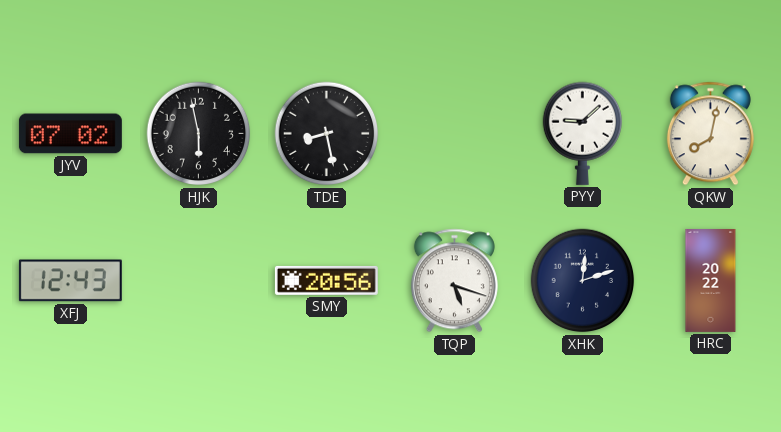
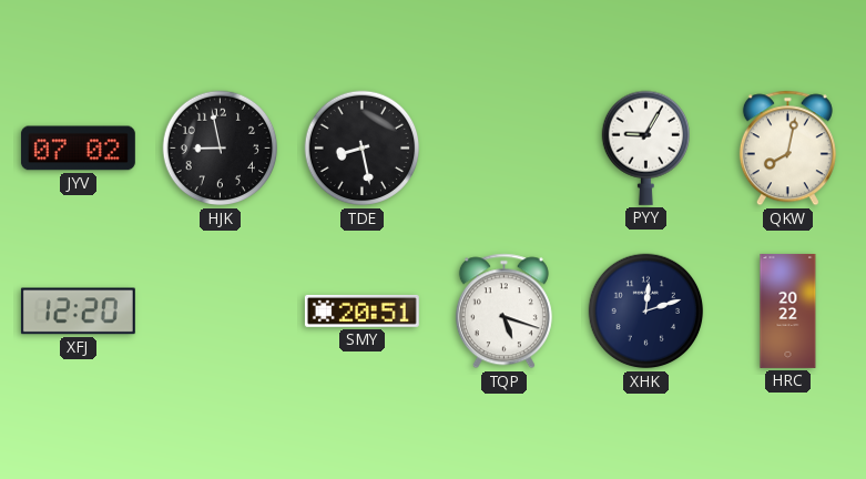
HJK: 5:58 -> 8:58
PYY: 9:08 -> 9:05
XFJ: 12:43 -> 12:20
SMY: 20:56 -> 20:51
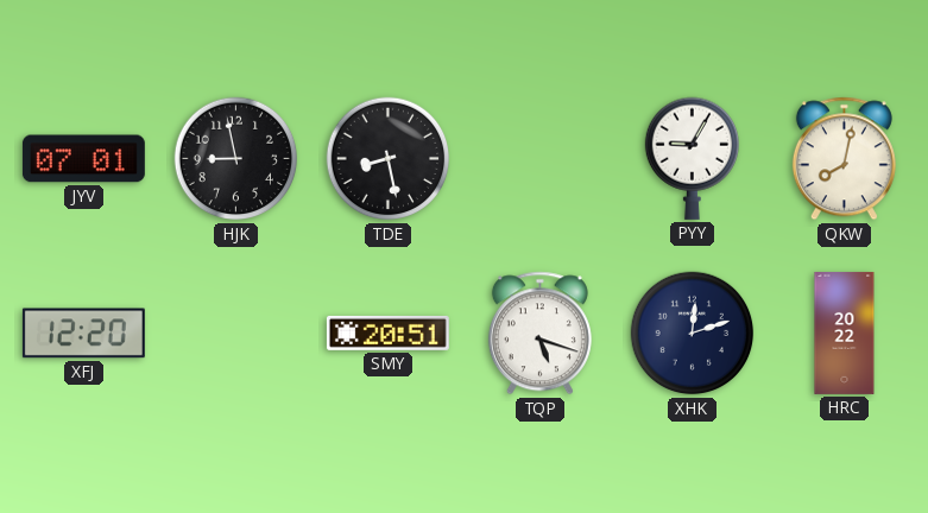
JYV: 07:02 -> 07:01
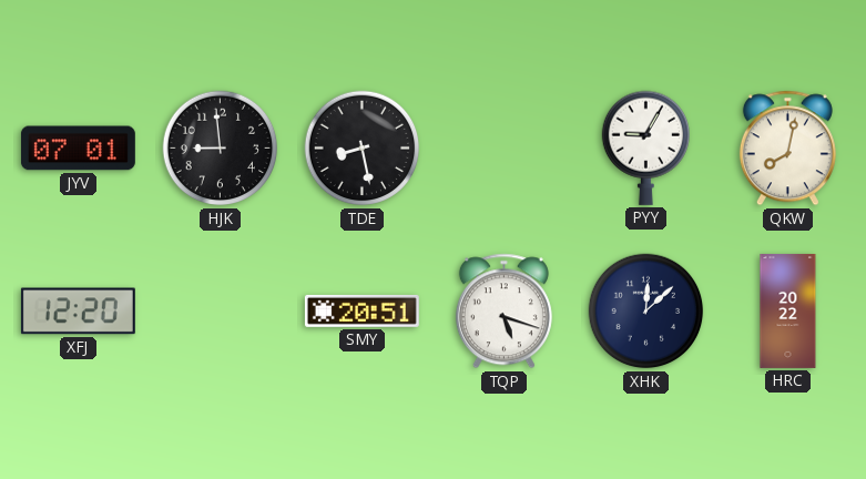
HJK: 8:58 -> 8:59
XHK: 12:12 -> 12:08
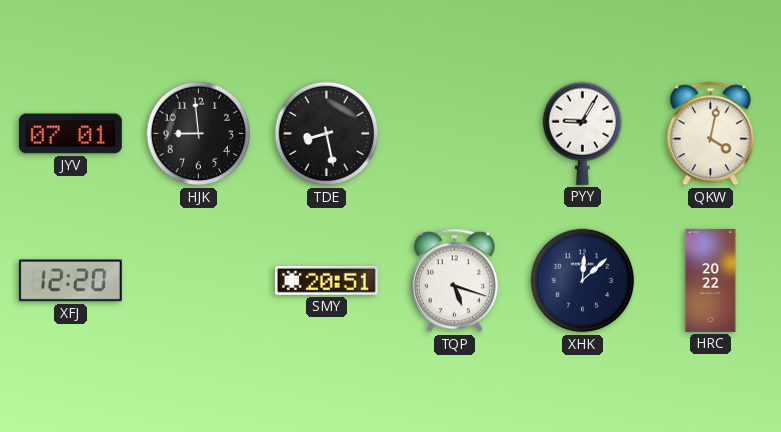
QKW: 8:02 -> 4:02
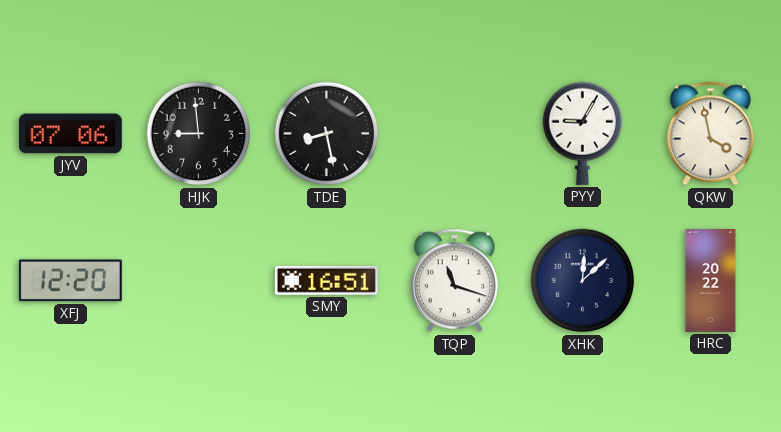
JYV: 07:01 -> 07:06
QKW: 4:02 -> 3:58
SMY: 20:51 -> 16:51
TQP: 5:18 -> 11:18
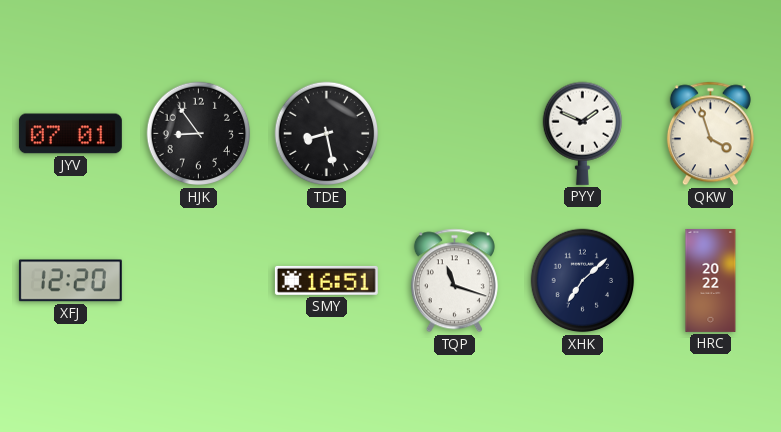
JYV: 07:06 -> 07:01
HJK: 8:59 -> 8:54
PYY: 9:05 -> 1:49
QKW: 3:58 -> 3:57
XHK: 12:08 -> 7:08
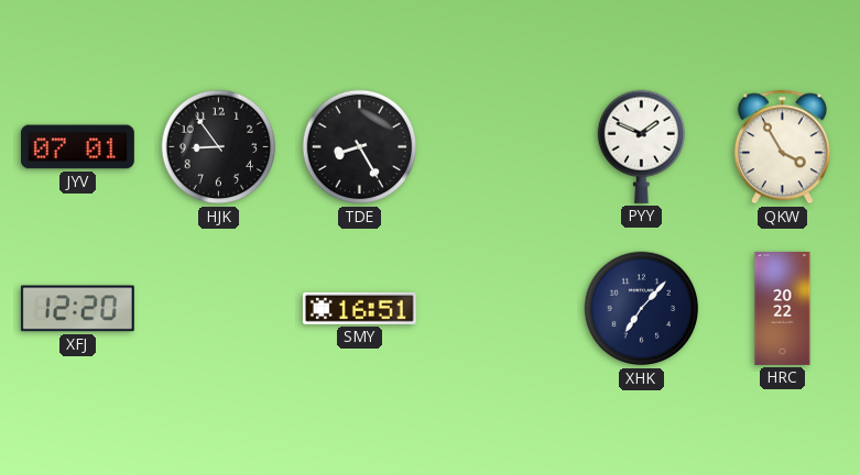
TDE: 8:28 -> 8:25
QKW: 3:57 -> 3:55
TQP: 11:18 -> none
XHK: 7:08 -> 7:07
